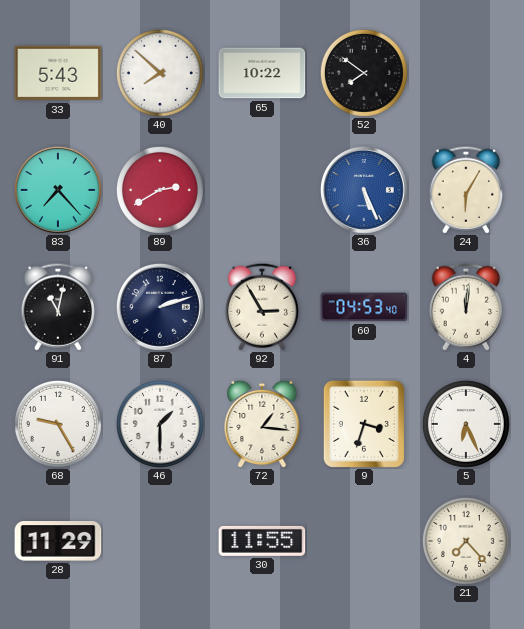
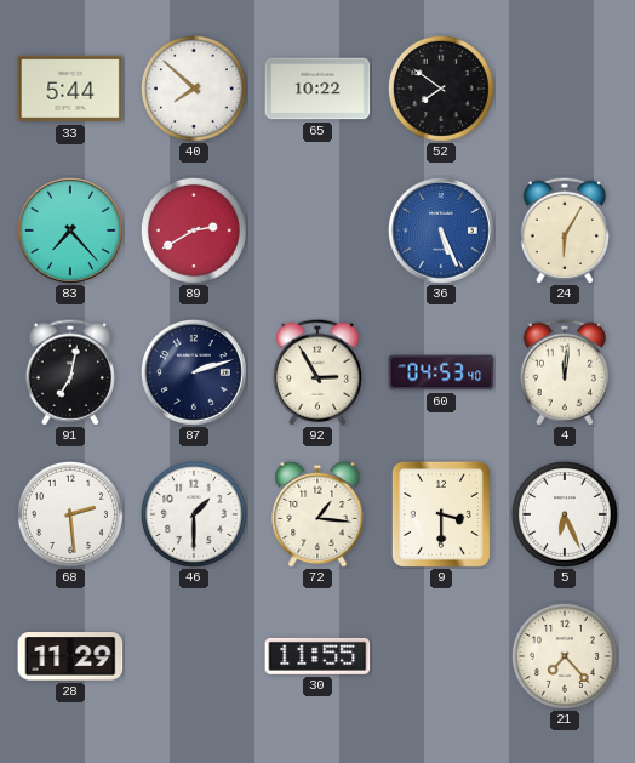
33: 5:43 -> 5:44
91: 11:02 -> 7:02
68: 9:25 -> 2:29
9: 3:33 -> 3:30
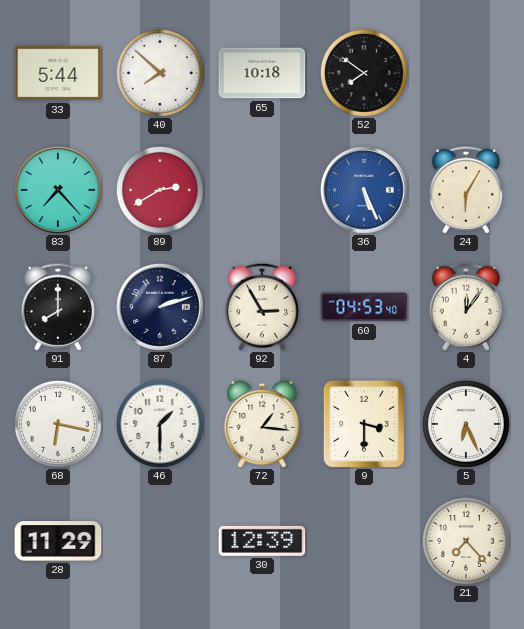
65: 10:22 -> 10:18
91: 7:02 -> 8:00
4: 12:01 -> 12:06
68: 2:29 -> 6:17
30: 11:55 -> 12:39
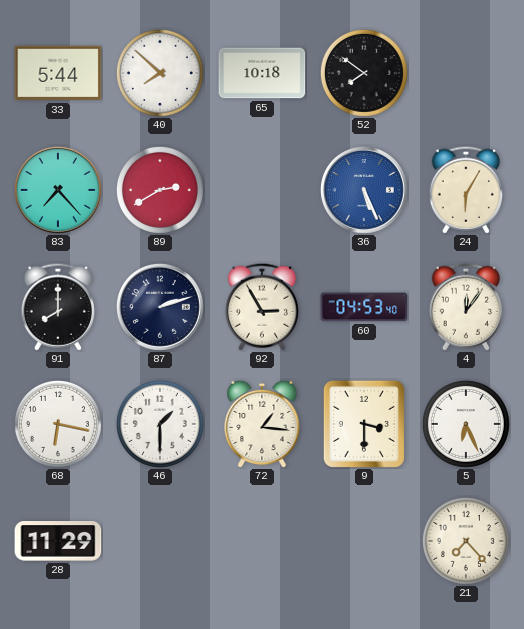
30: 12:39 -> none
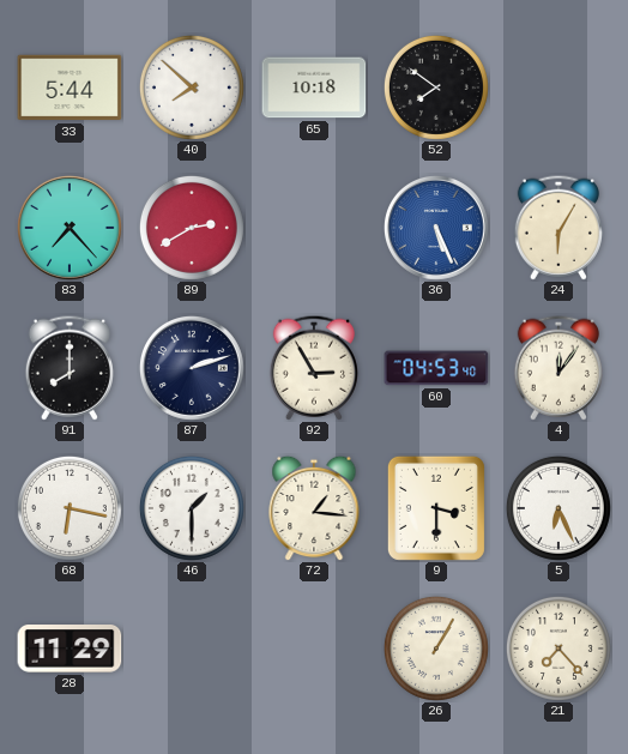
26: none -> 1:05
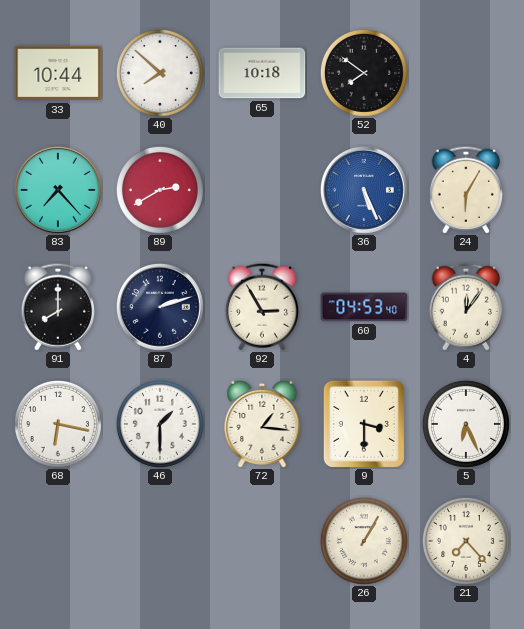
33: 5:44 -> 10:44
28: 11:29 -> none
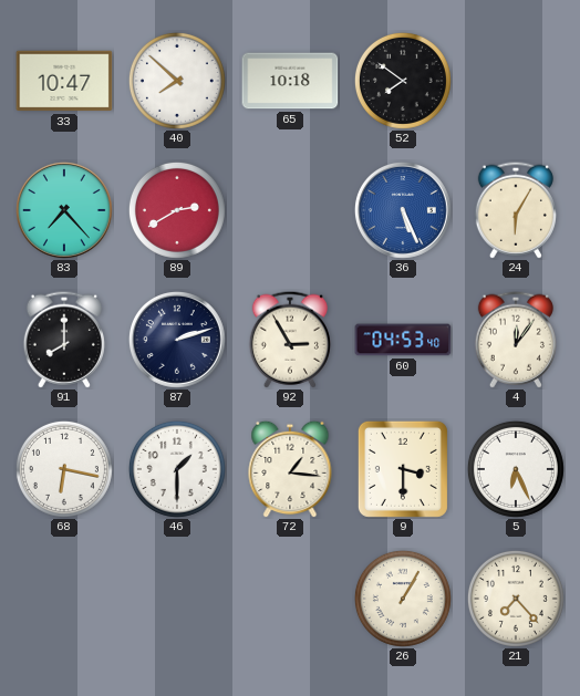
33: 10:44 -> 10:47
